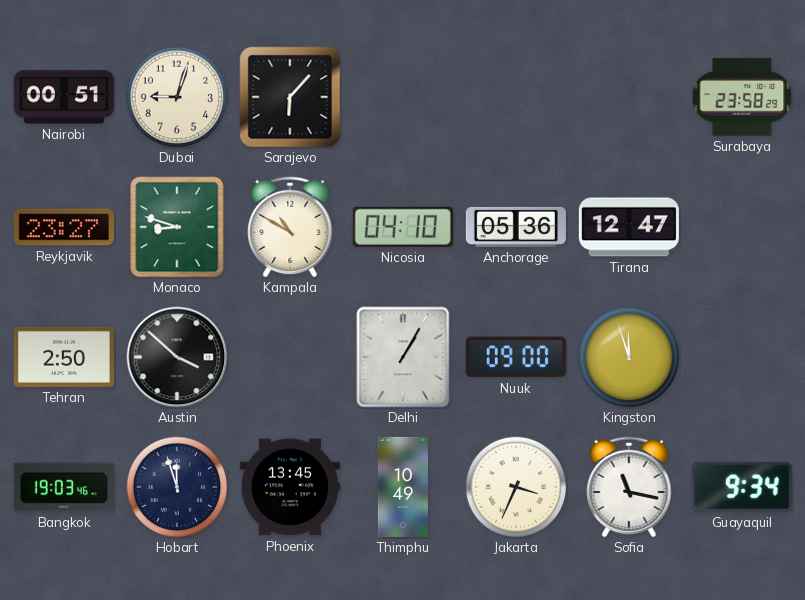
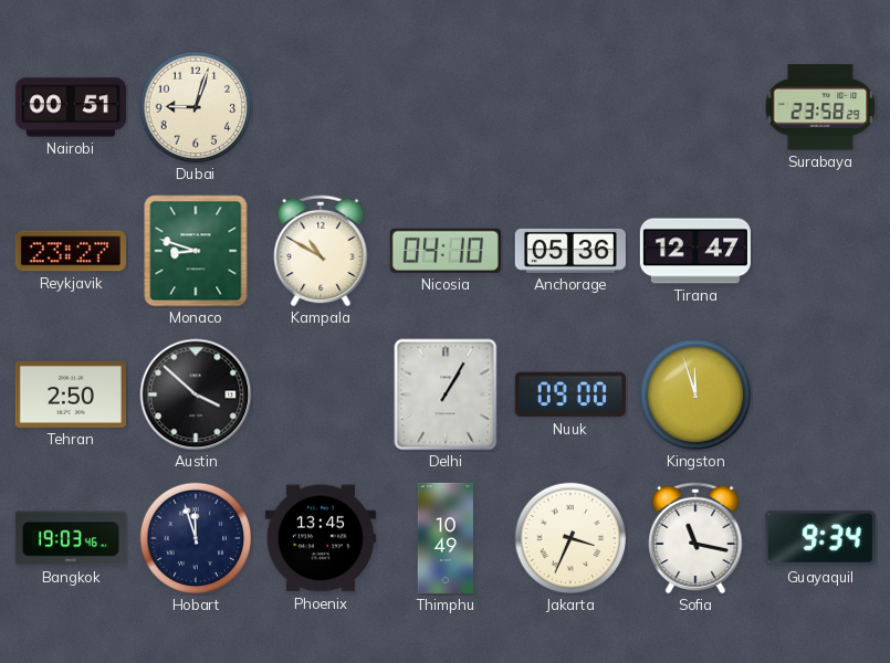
Sarajevo: 6:07 -> none
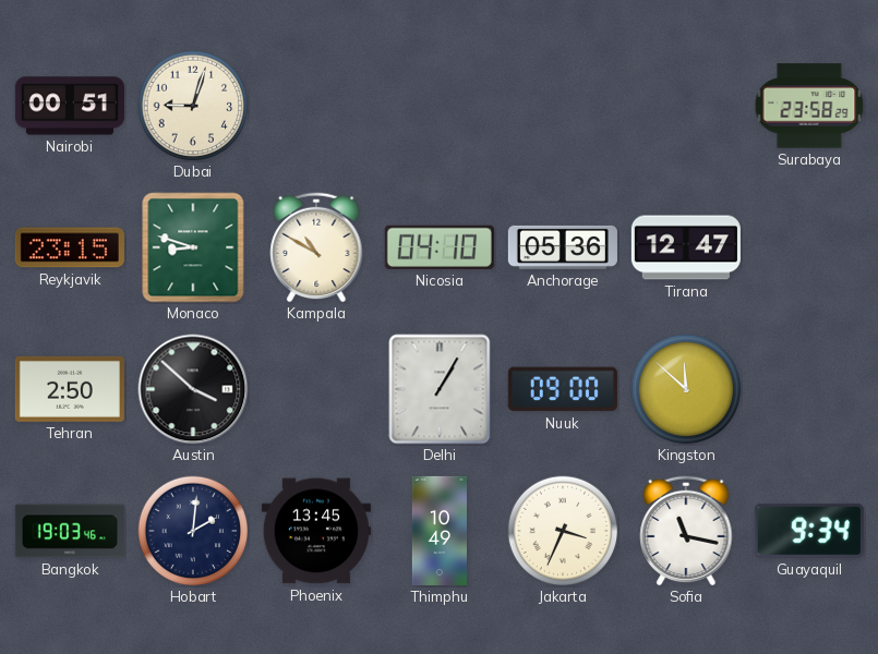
Reykjavik: 23:27 -> 23:15
Kingston: 11:57 -> 11:52
Hobart: 11:57 -> 2:01
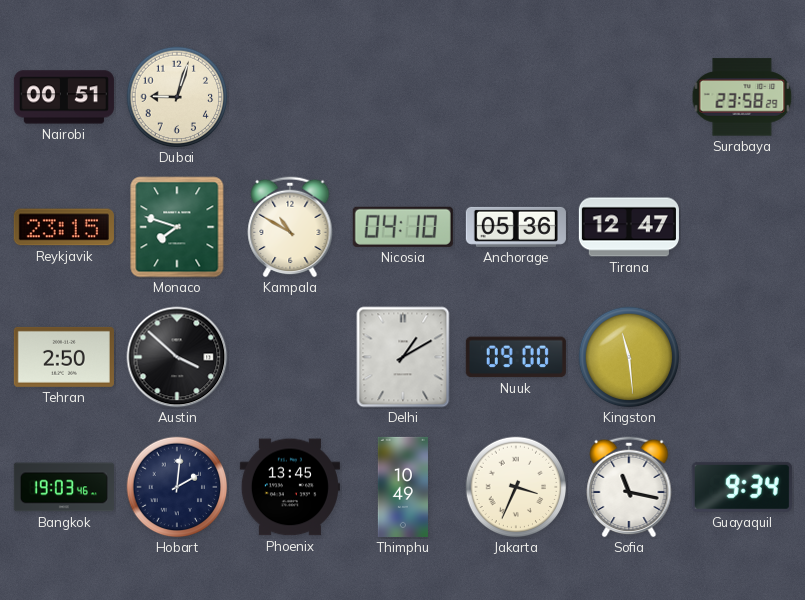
Monaco: 8:48 -> 7:48
Delhi: 1:05 -> 1:10
Kingston: 11:52 -> 11:29
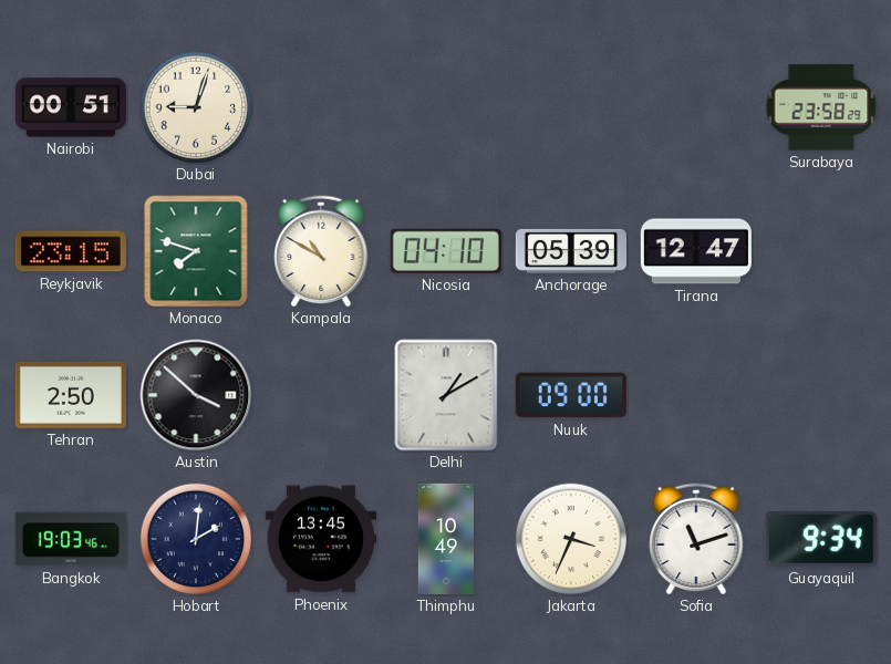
Anchorage: 05:36 -> 05:39
Kingston: 11:29 -> none
Sofia: 11:17 -> 11:12
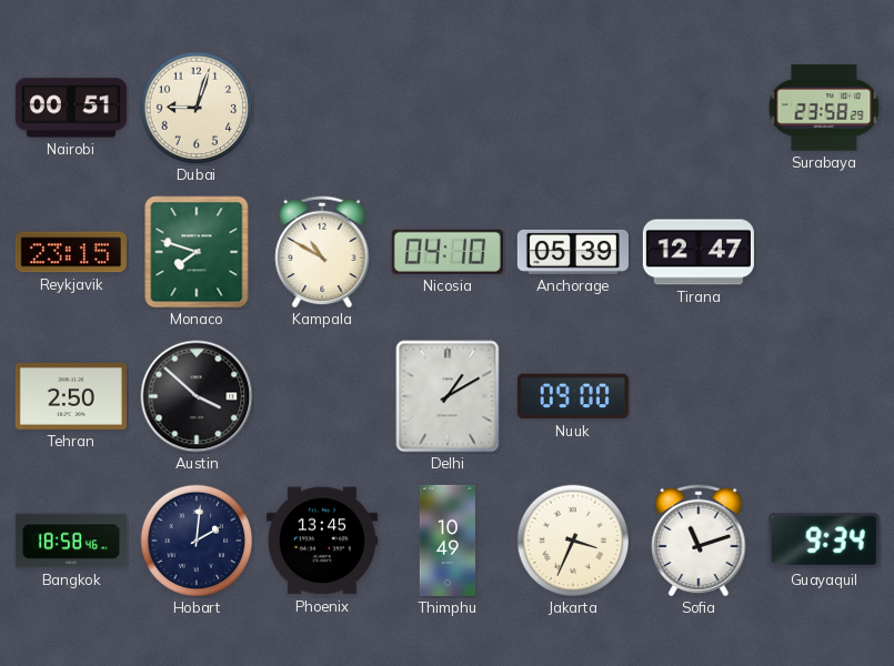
Bangkok: 19:03 -> 18:58
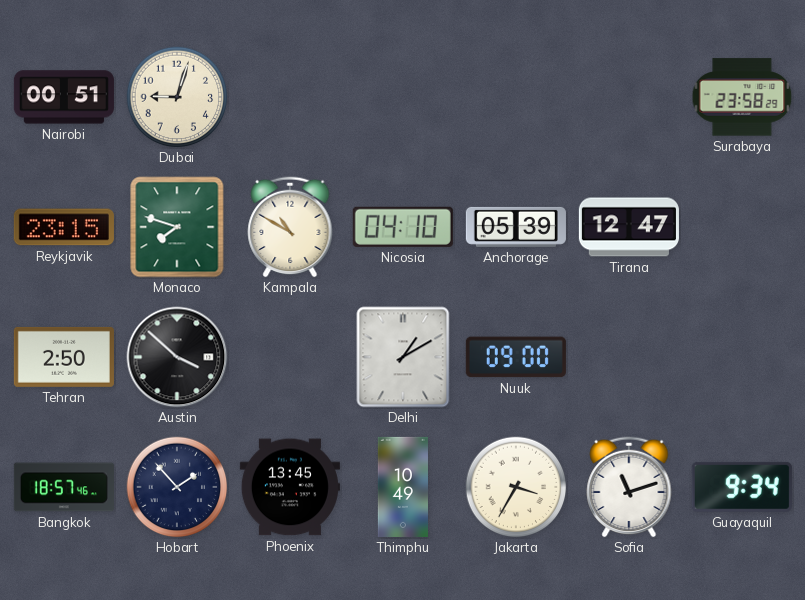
Bangkok: 18:58 -> 18:57
Hobart: 2:01 -> 1:53
Jakarta: 3:34 -> 3:35
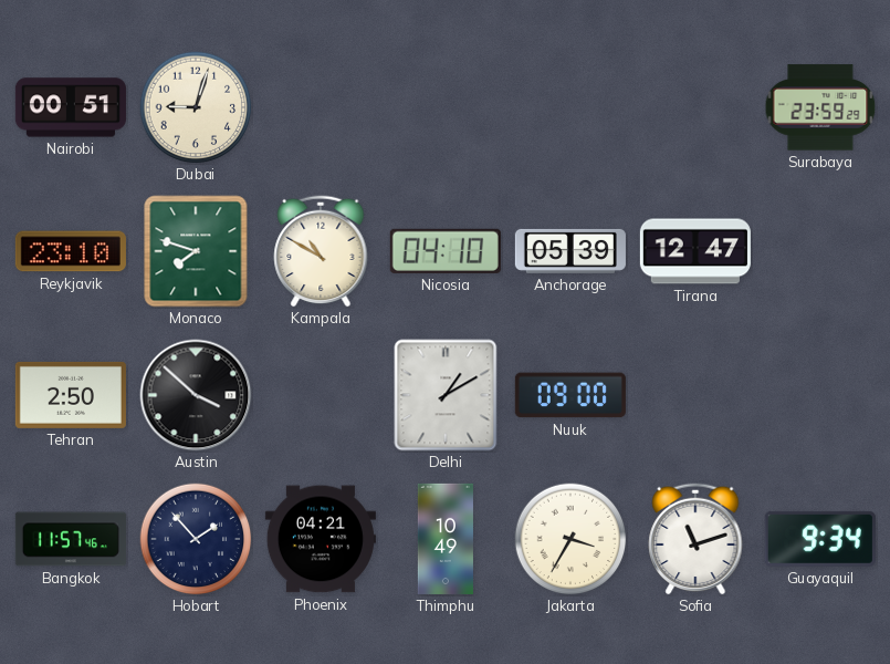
Surabaya: 23:58 -> 23:59
Reykjavik: 23:15 -> 23:10
Bangkok: 18:57 -> 11:57
Phoenix: 13:45 -> 04:21
